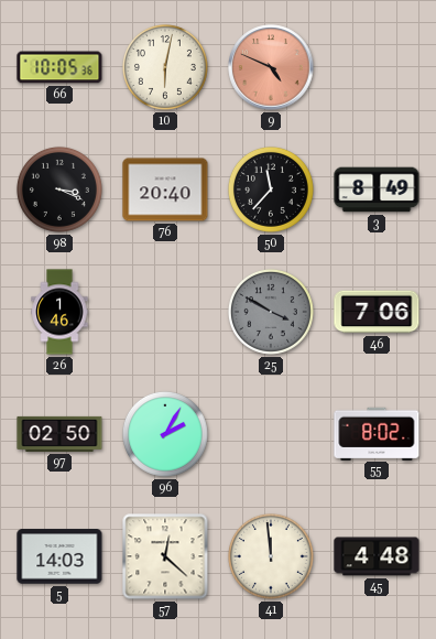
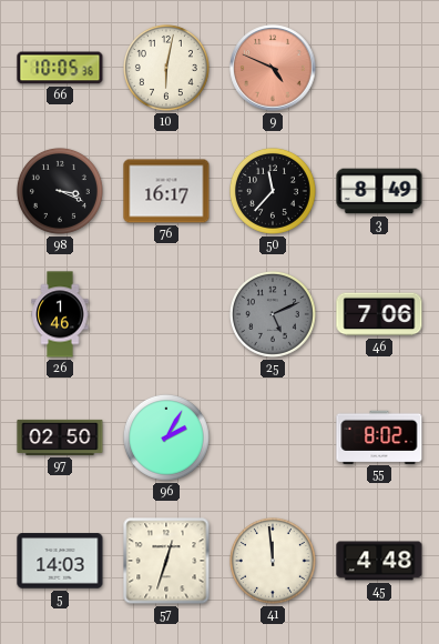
76: 20:40 -> 16:17
25: 3:50 -> 5:11
57: 12:22 -> 12:33
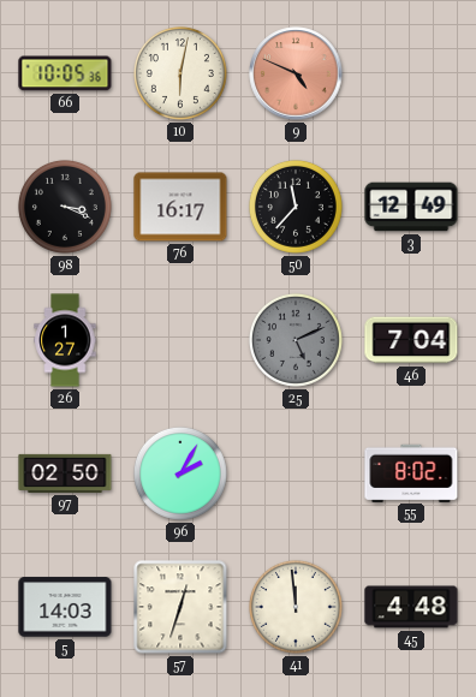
3: 8:49 -> 12:49
26: 1:46 -> 1:27
46: 7:06 -> 7:04
